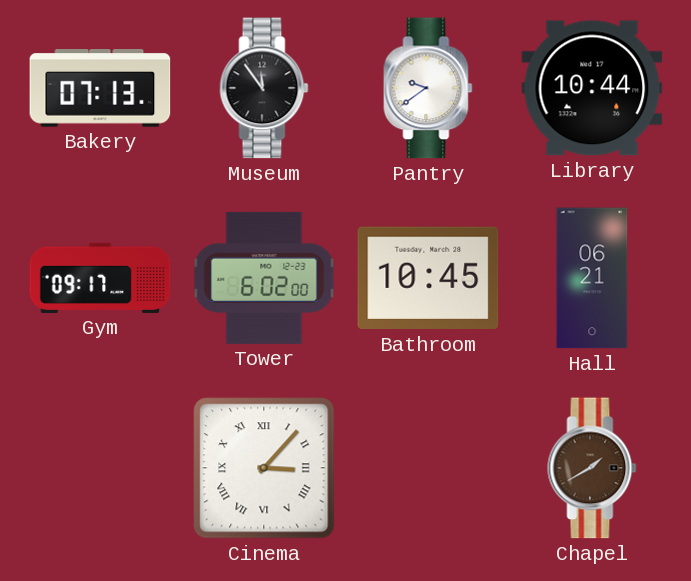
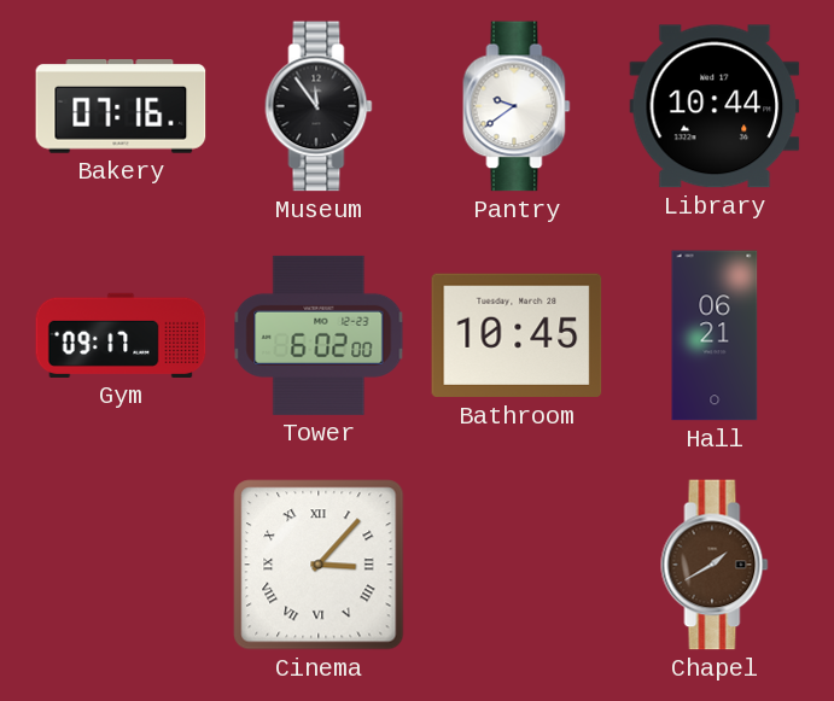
Bakery: 07:13 -> 07:16
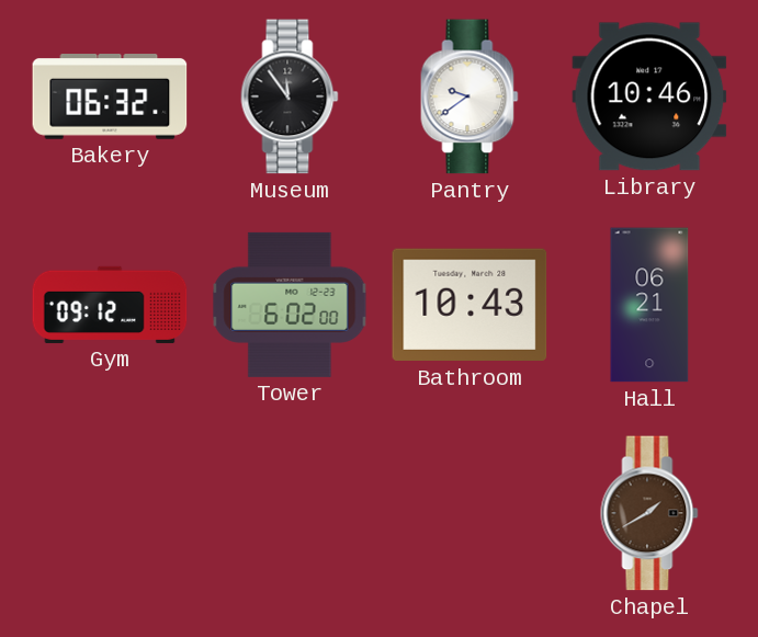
Bakery: 07:16 -> 06:32
Library: 10:44 -> 10:46
Gym: 09:17 -> 09:12
Bathroom: 10:45 -> 10:43
Cinema: 3:07 -> none
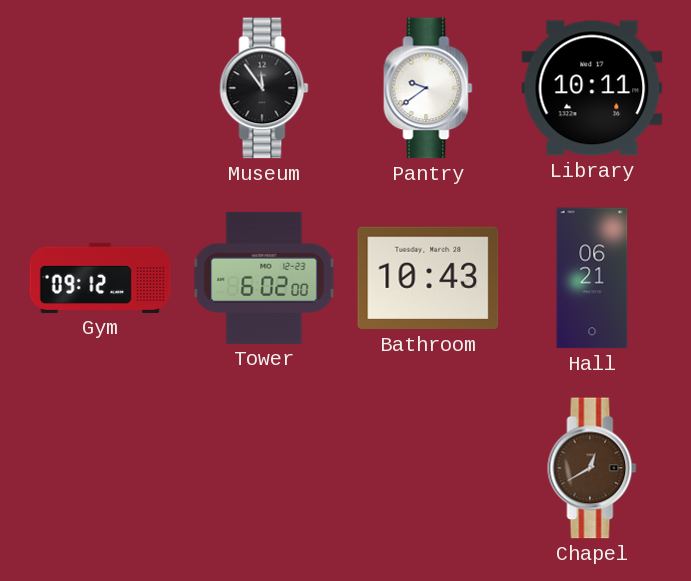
Bakery: 06:32 -> none
Library: 10:46 -> 10:11
Chapel: 1:40 -> 12:40
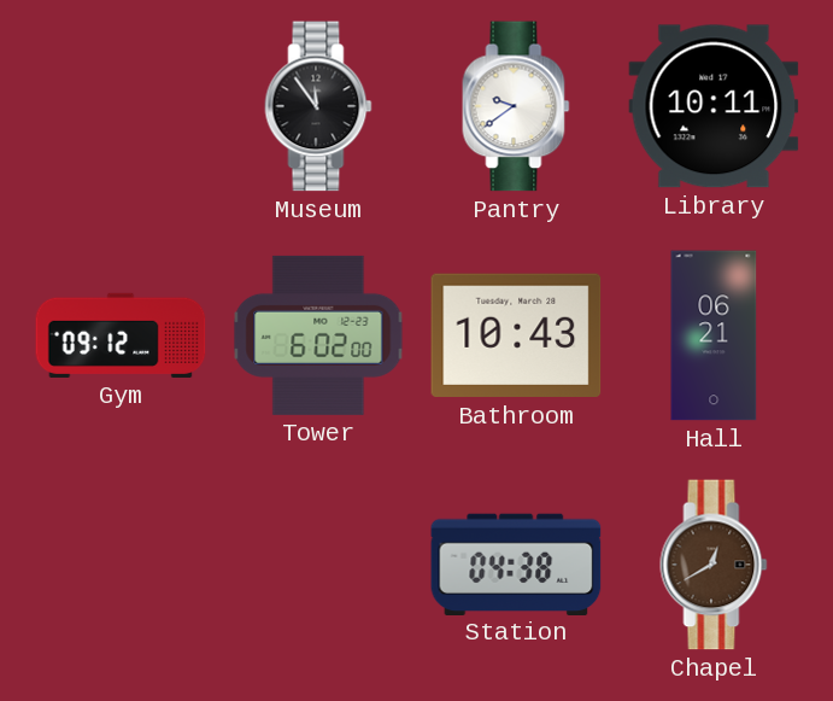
Station: none -> 04:38
